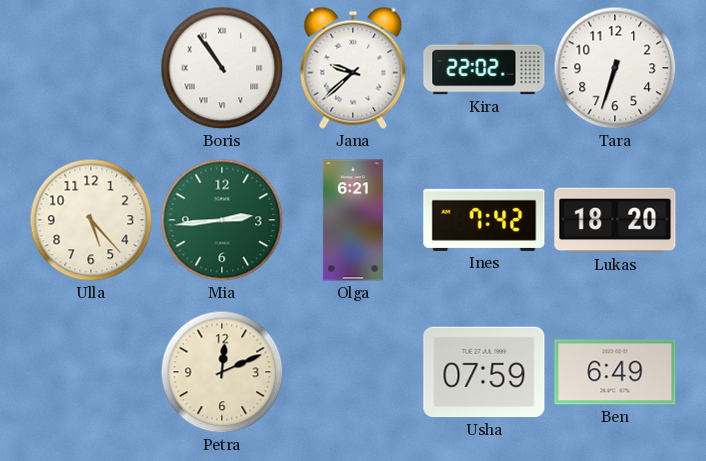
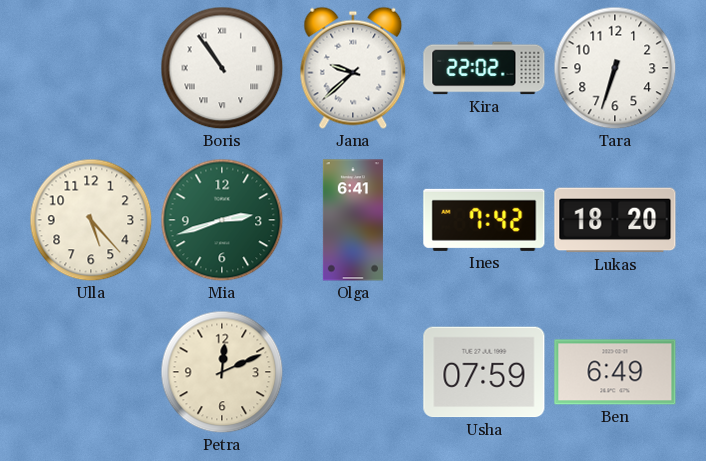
Mia: 2:44 -> 2:42
Olga: 6:21 -> 6:41
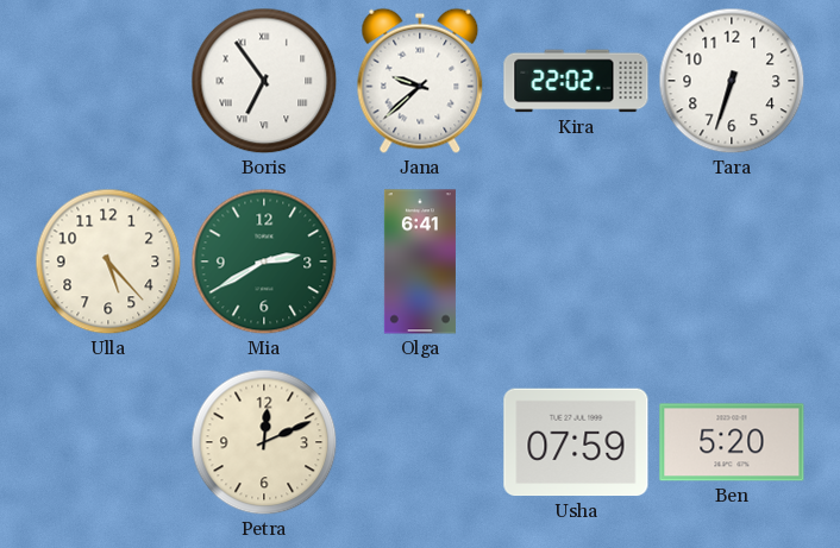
Boris: 10:54 -> 6:54
Mia: 2:42 -> 2:40
Ines: 7:42 -> none
Lukas: 18:20 -> none
Ben: 6:49 -> 5:20
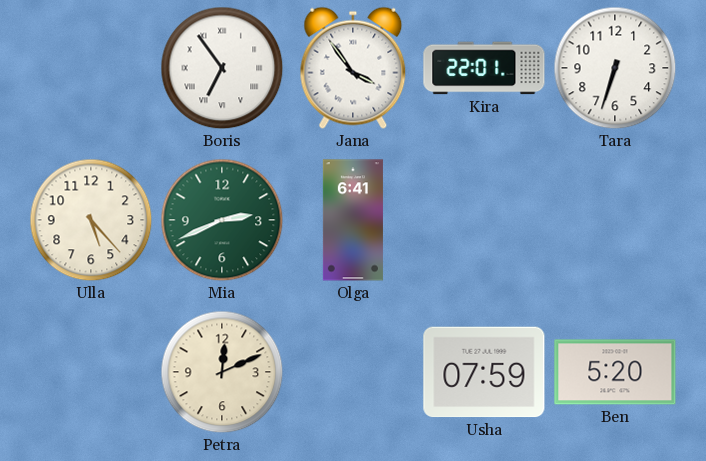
Jana: 9:38 -> 3:54
Kira: 22:02 -> 22:01
Mia: 2:40 -> 2:41
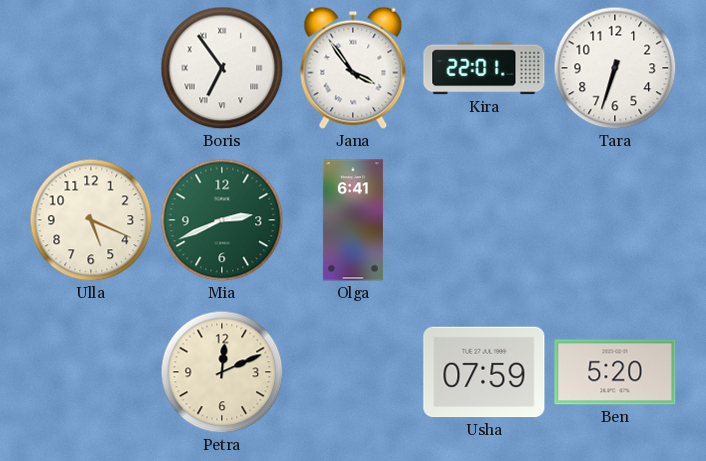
Ulla: 5:23 -> 5:19
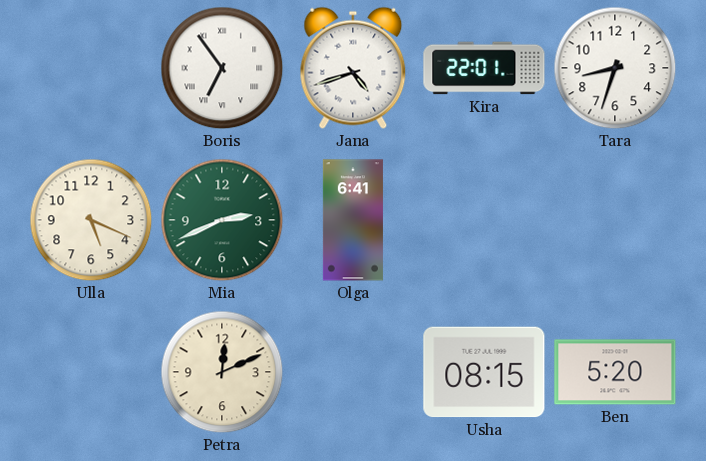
Jana: 3:54 -> 4:42
Tara: 6:33 -> 8:33
Usha: 07:59 -> 08:15
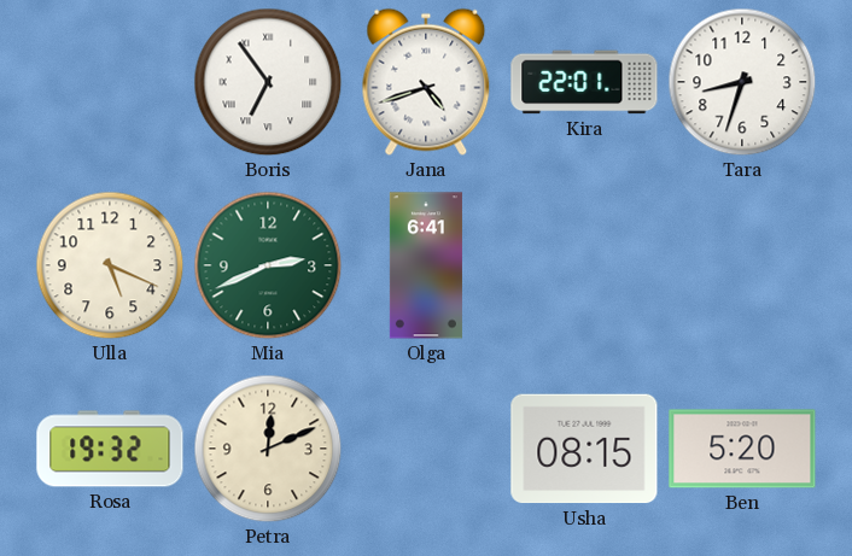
Rosa: none -> 19:32
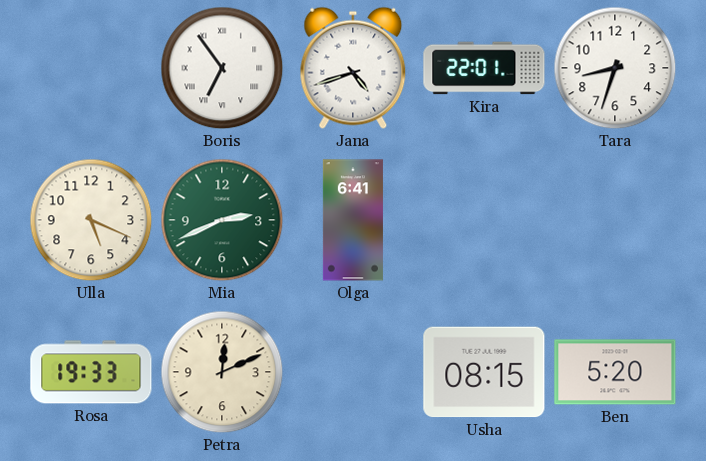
Rosa: 19:32 -> 19:33
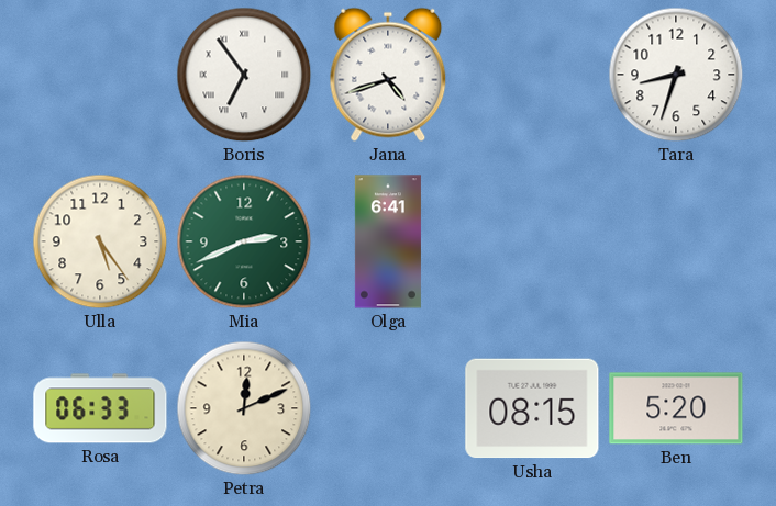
Kira: 22:01 -> none
Ulla: 5:19 -> 5:24
Rosa: 19:33 -> 06:33
